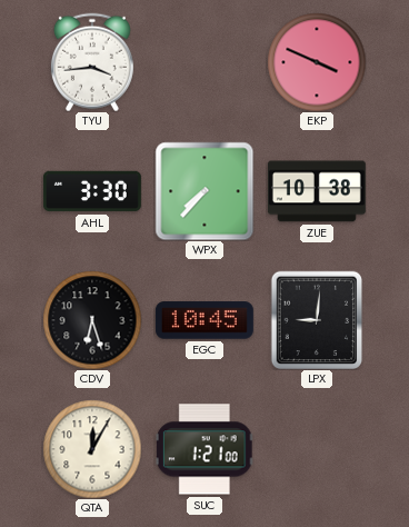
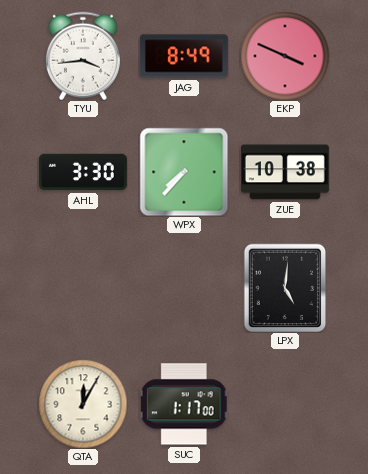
JAG: none -> 8:49
CDV: 6:27 -> none
EGC: 10:45 -> none
LPX: 9:01 -> 5:01
SUC: 1:21 -> 1:17
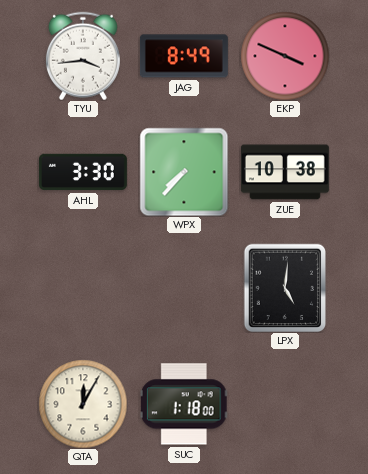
SUC: 1:17 -> 1:18
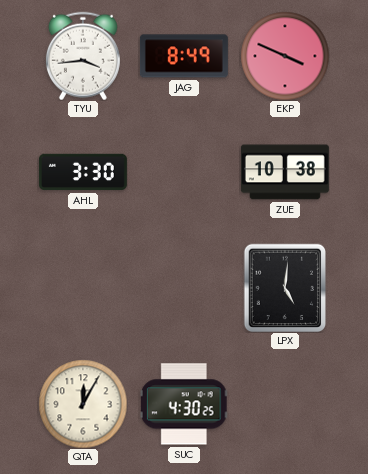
WPX: 7:37 -> none
SUC: 1:18 -> 4:30
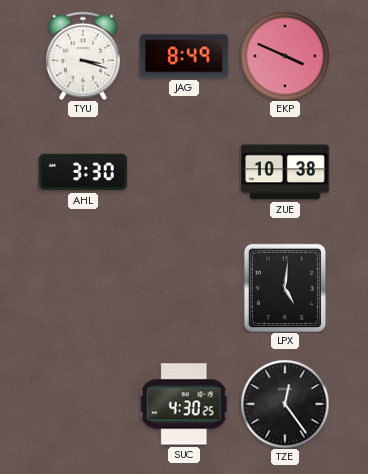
TYU: 3:44 -> 3:18
QTA: 12:05 -> none
TZE: none -> 12:24
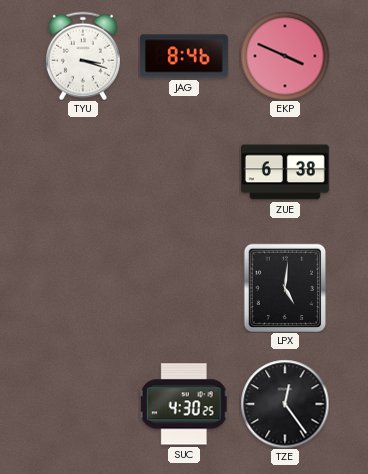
JAG: 8:49 -> 8:46
AHL: 3:30 -> none
ZUE: 10:38 -> 6:38
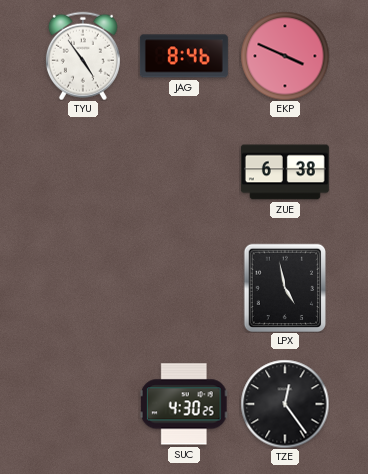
TYU: 3:18 -> 4:54
LPX: 5:01 -> 4:58
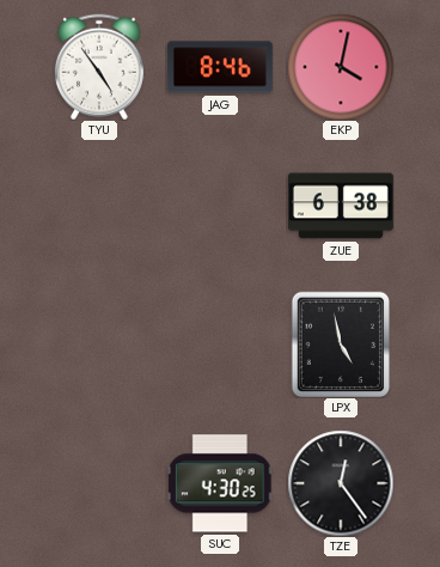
EKP: 3:49 -> 4:02
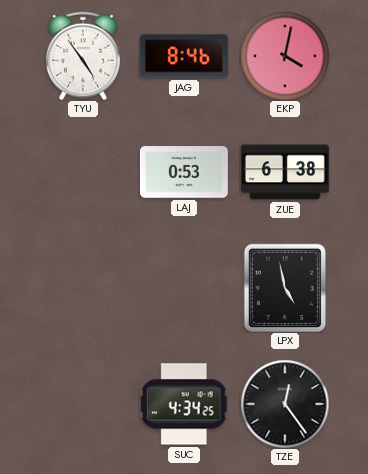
LAJ: none -> 0:53
SUC: 4:30 -> 4:34
